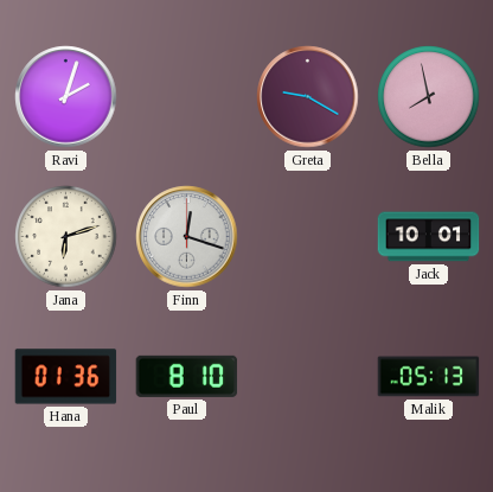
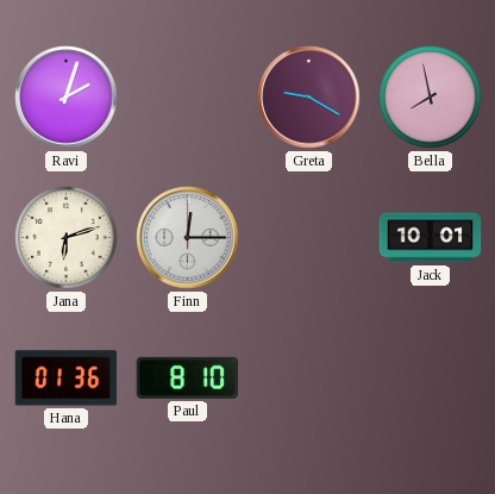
Finn: 12:18 -> 12:15
Malik: 05:13 -> none
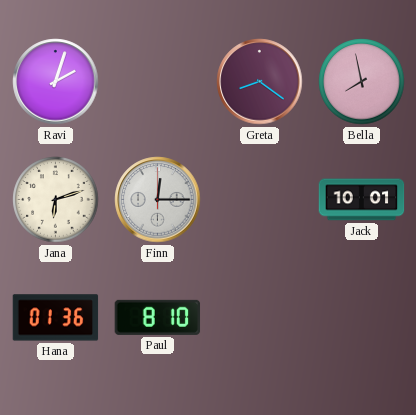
Greta: 9:20 -> 8:21
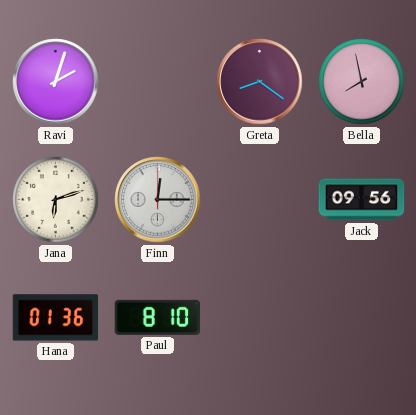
Jack: 10:01 -> 09:56
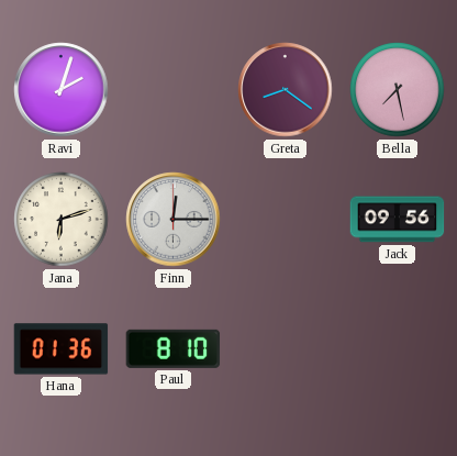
Bella: 7:58 -> 7:28
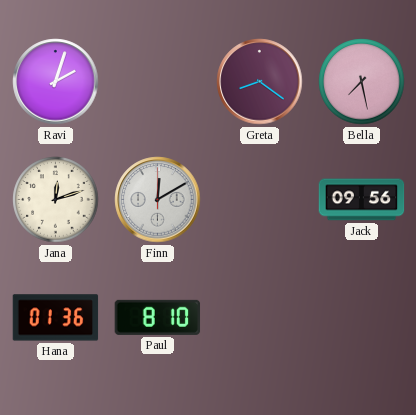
Jana: 6:12 -> 12:12
Finn: 12:15 -> 12:10
